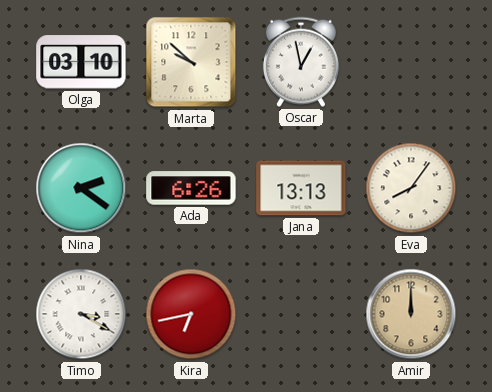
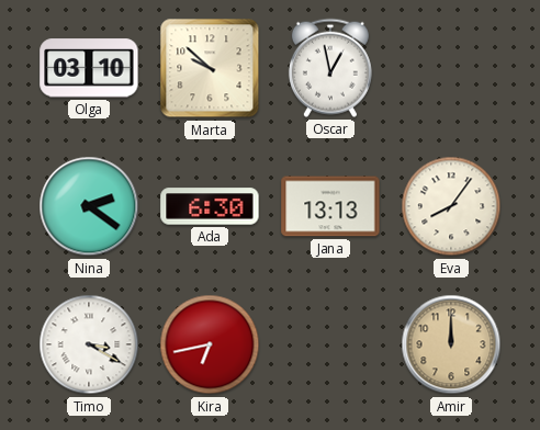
Ada: 6:26 -> 6:30
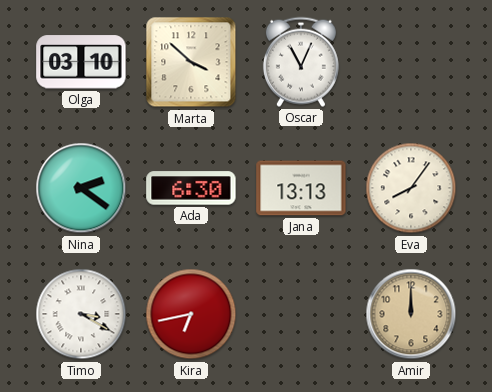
Marta: 9:52 -> 3:52
Oscar: 12:58 -> 11:04
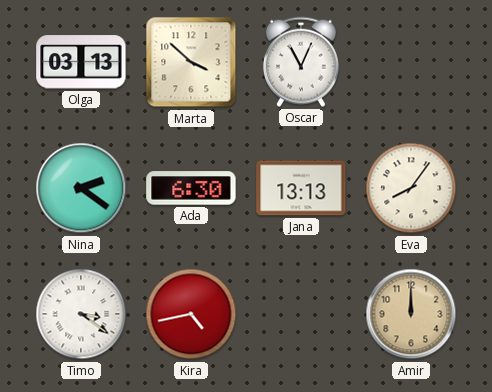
Olga: 03:10 -> 03:13
Timo: 3:20 -> 3:21
Kira: 6:43 -> 4:43
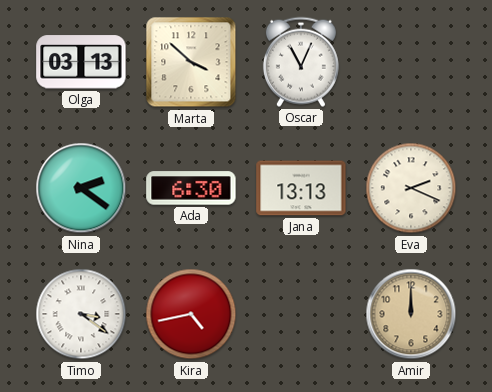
Eva: 8:06 -> 2:19
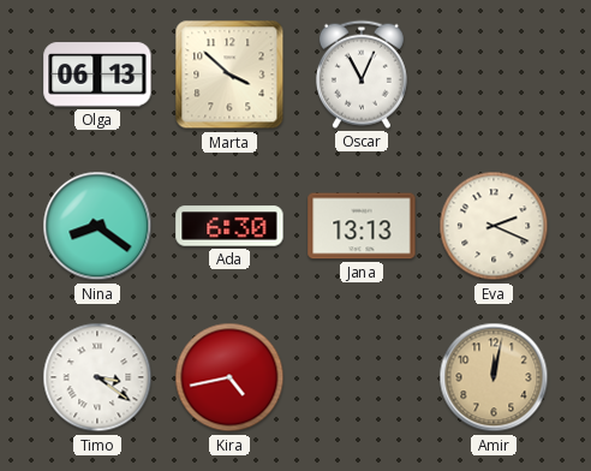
Olga: 03:13 -> 06:13
Nina: 2:21 -> 8:21
Amir: 12:00 -> 12:02
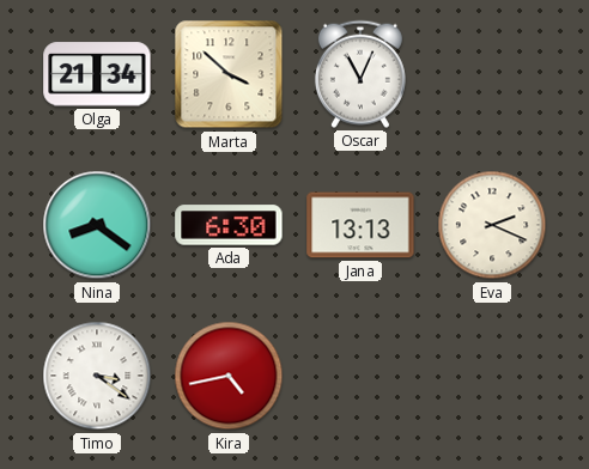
Olga: 06:13 -> 21:34
Amir: 12:02 -> none
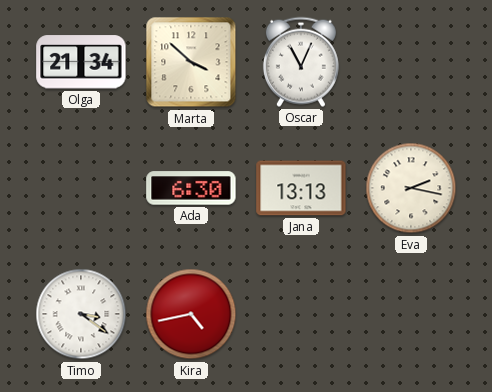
Nina: 8:21 -> none
Eva: 2:19 -> 2:17
